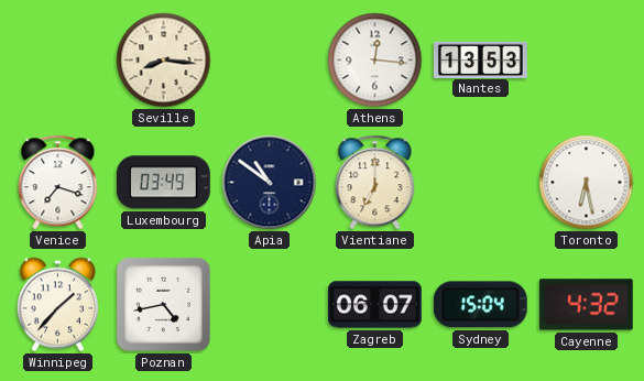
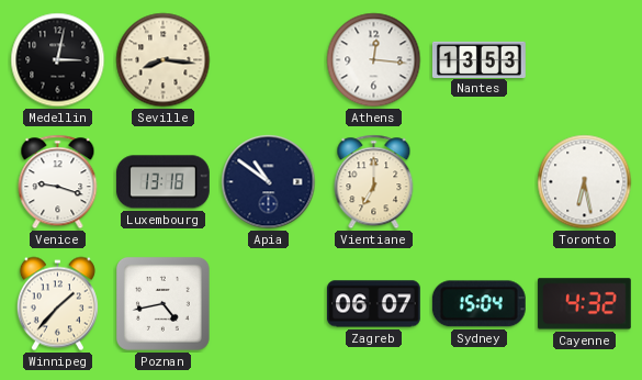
Medellin: none -> 3:02
Venice: 7:18 -> 9:18
Luxembourg: 03:49 -> 13:18
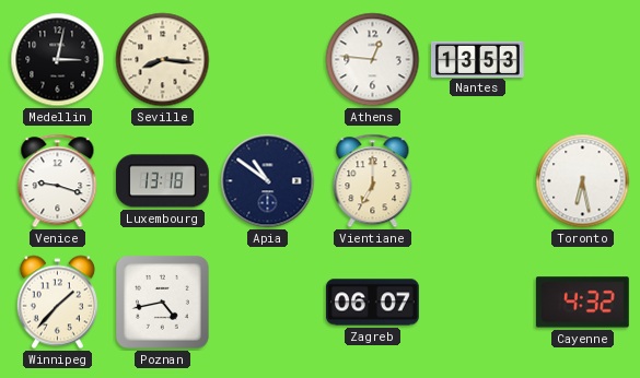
Athens: 12:16 -> 12:46
Sydney: 15:04 -> none
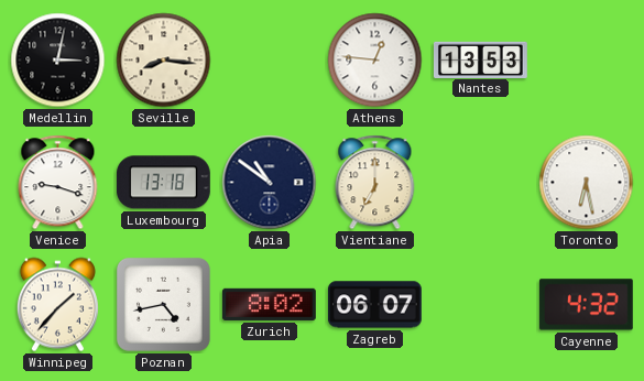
Zurich: none -> 8:02
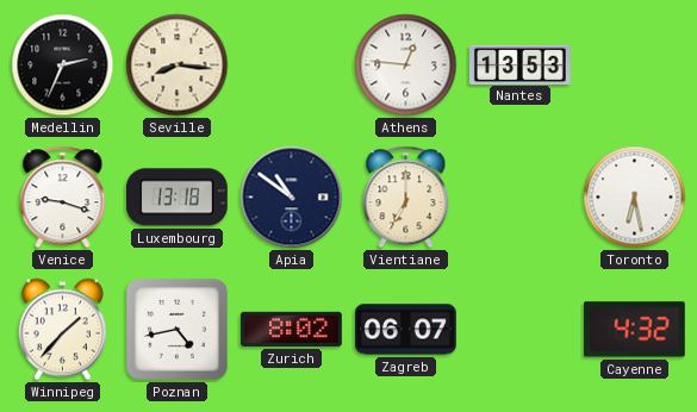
Medellin: 3:02 -> 2:34
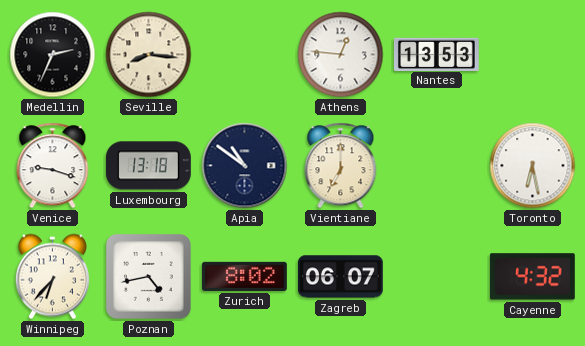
Winnipeg: 1:37 -> 6:37
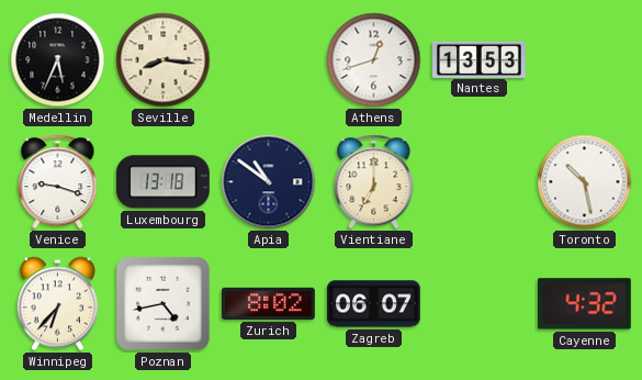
Medellin: 2:34 -> 5:34
Athens: 12:46 -> 12:42
Toronto: 6:28 -> 10:28
